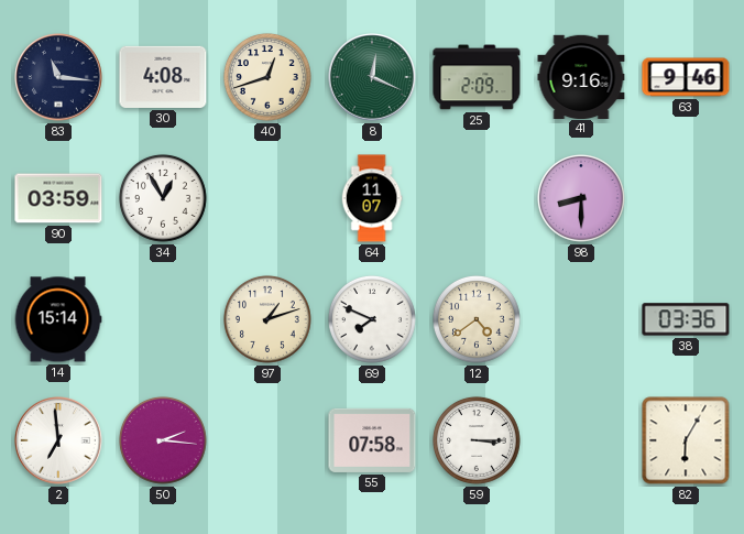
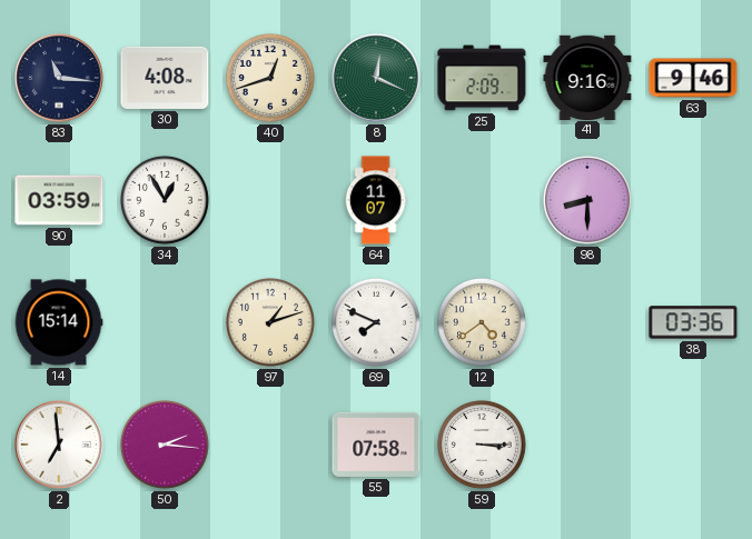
82: 6:05 -> none
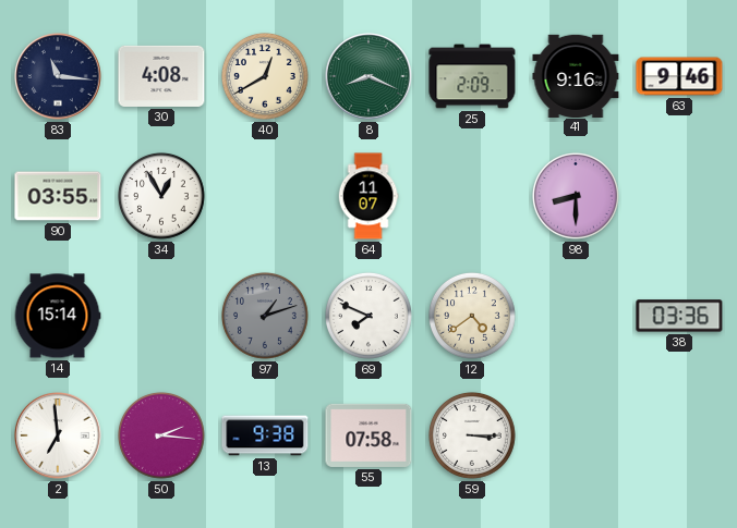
40: 12:42 -> 12:40
8: 12:19 -> 8:19
90: 03:59 -> 03:55
97 dial: cream -> grey
13: none -> 9:38
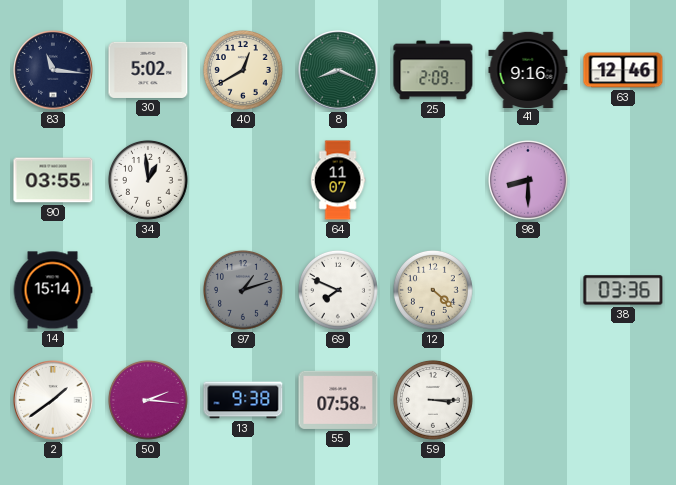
30: 4:08 -> 5:02
63: 9:46 -> 12:46
34: 12:55 -> 12:59
12: 4:39 -> 4:22
2: 6:59 -> 1:39
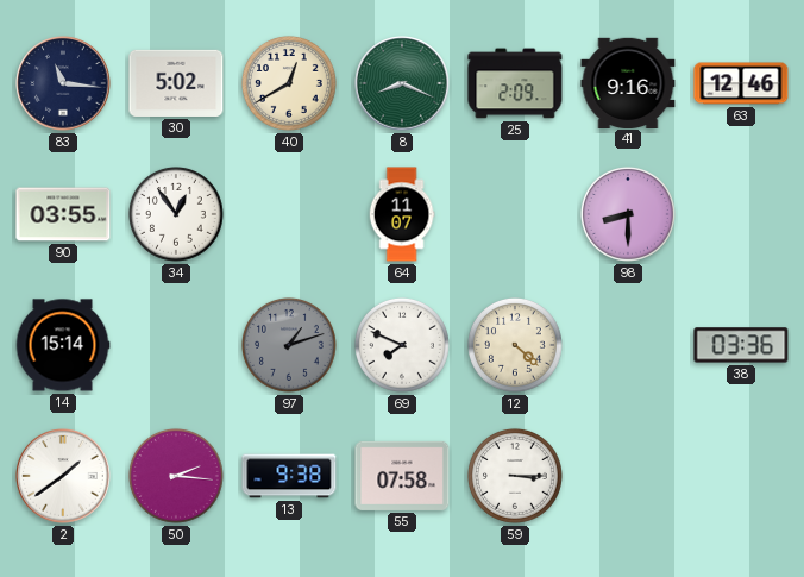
34: 12:59 -> 12:54
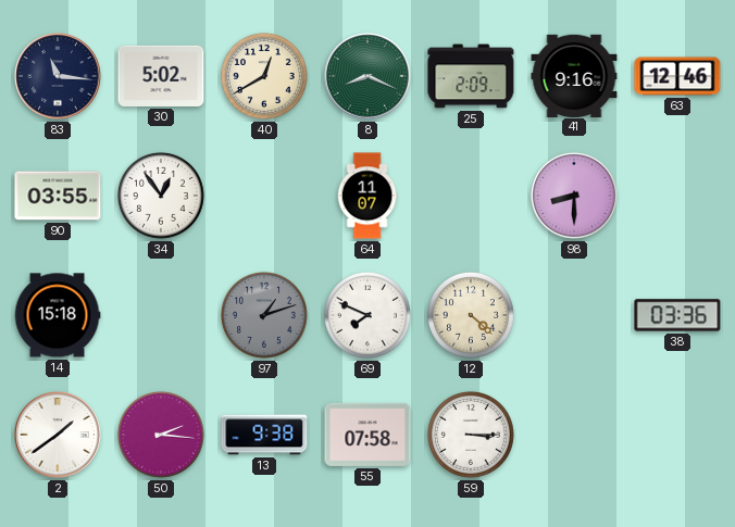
14: 15:14 -> 15:18
